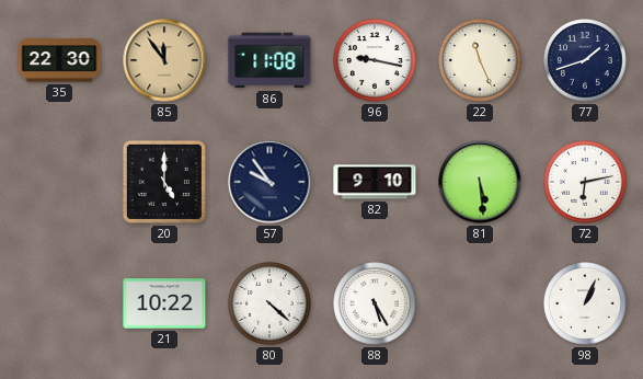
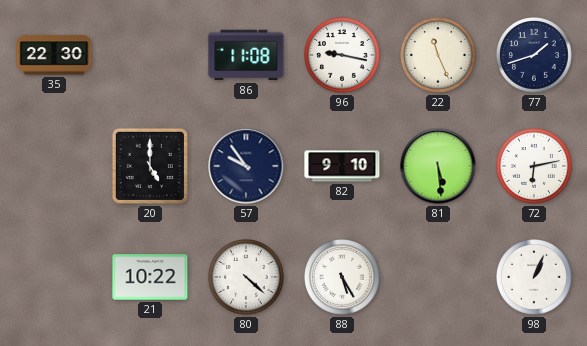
85: 11:54 -> none
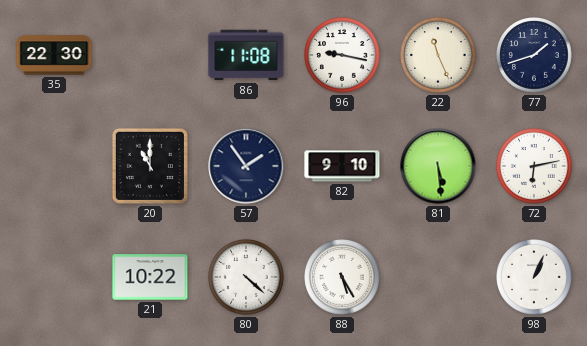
20: 5:00 -> 11:00
57: 9:54 -> 1:54
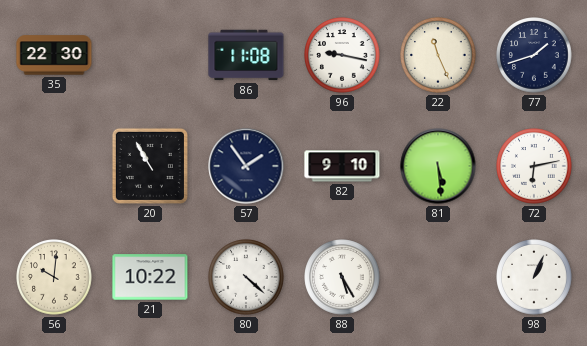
20: 11:00 -> 10:55
56: none -> 10:01
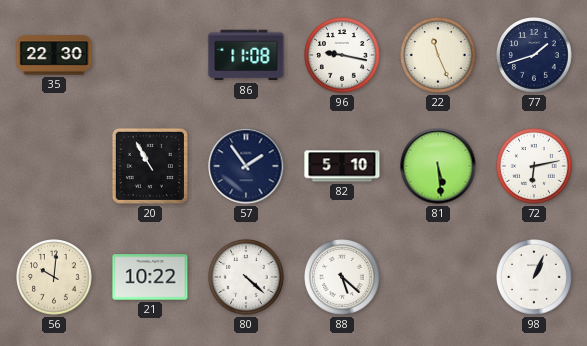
82: 9:10 -> 5:10
88: 5:25 -> 5:22
